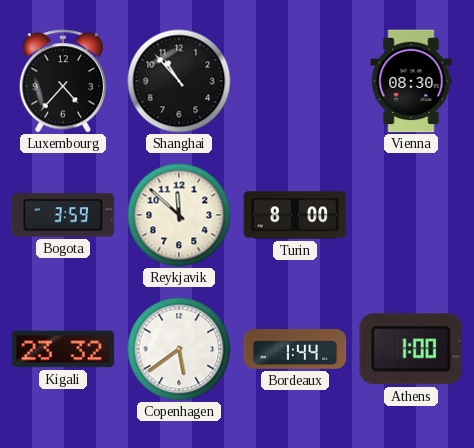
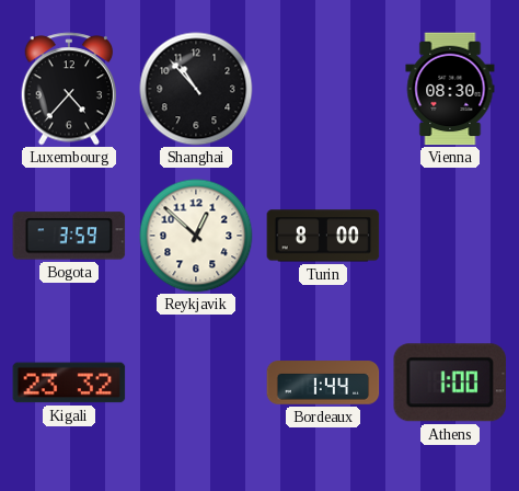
Reykjavik: 11:52 -> 12:52
Copenhagen: 5:39 -> none
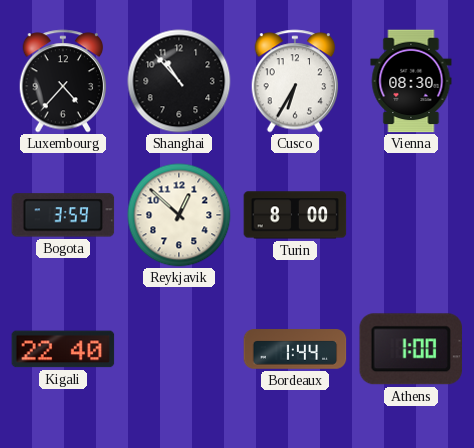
Cusco: none -> 6:35
Kigali: 23:32 -> 22:40
